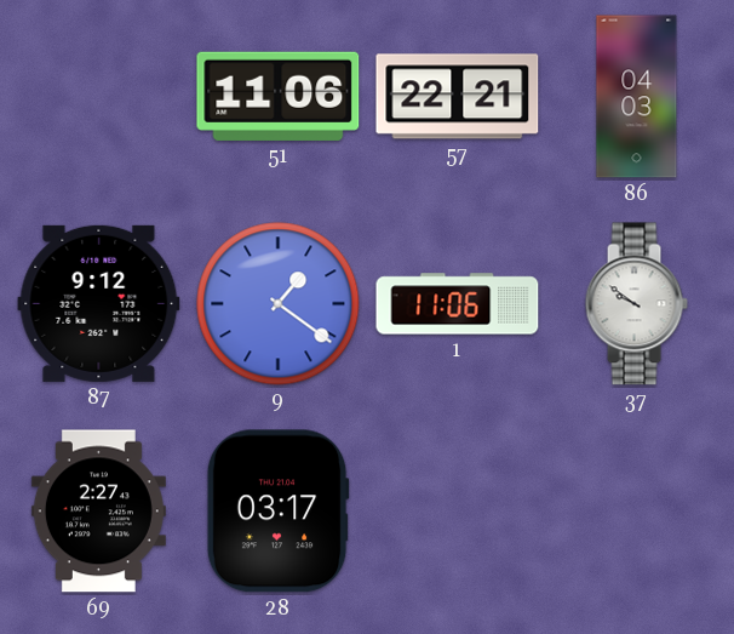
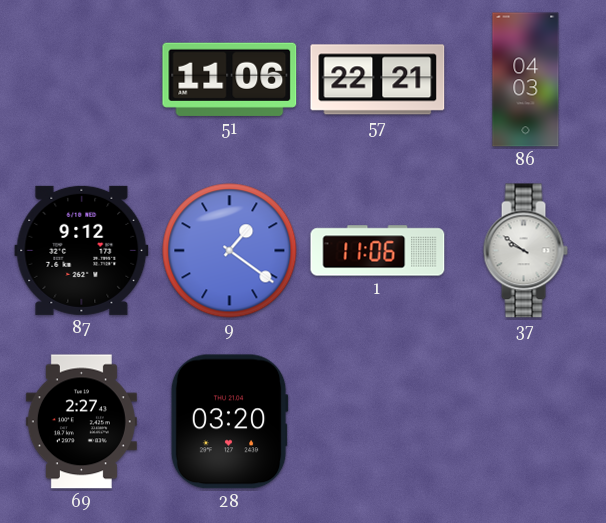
28: 03:17 -> 03:20
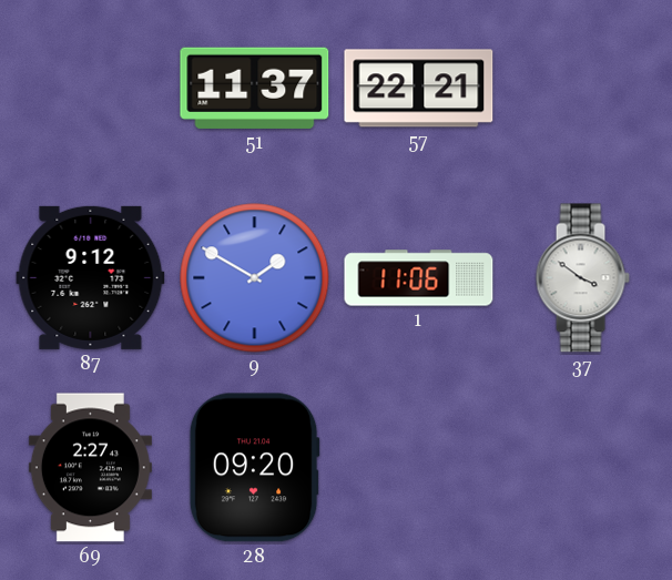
51: 11:06 -> 11:37
86: 04:03 -> none
9: 1:21 -> 1:50
37: 9:51 -> 3:51
28: 03:20 -> 09:20
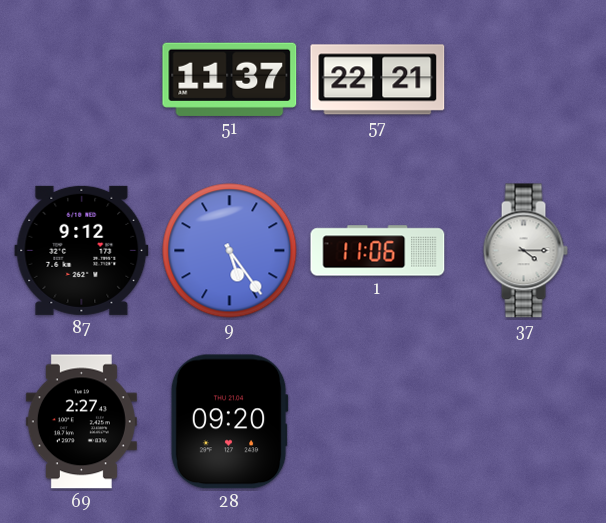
9: 1:50 -> 5:24
37: 3:51 -> 4:15
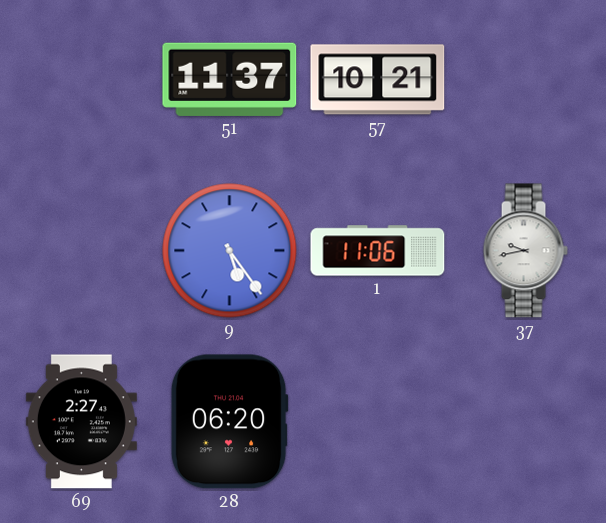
57: 22:21 -> 10:21
87: 9:12 -> none
37: 4:15 -> 9:43
28: 09:20 -> 06:20
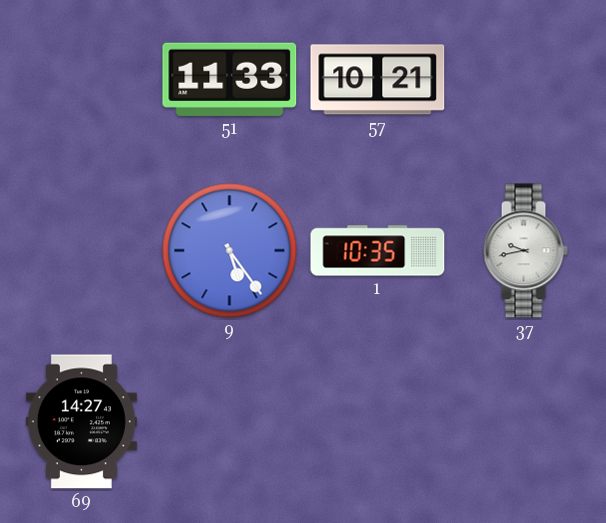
51: 11:37 -> 11:33
1: 11:06 -> 10:35
69: 2:27 -> 14:27
28: 06:20 -> none
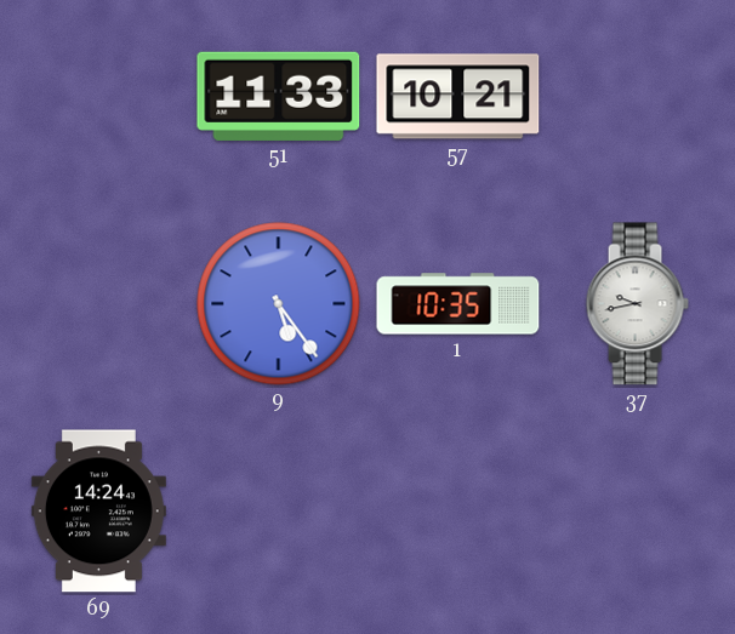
69: 14:27 -> 14:24
